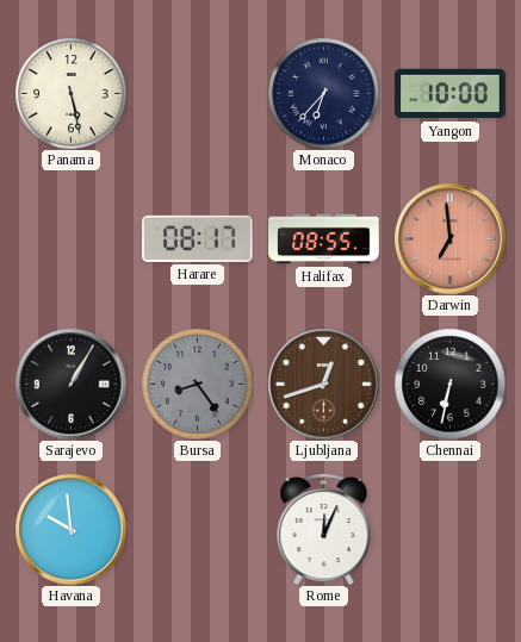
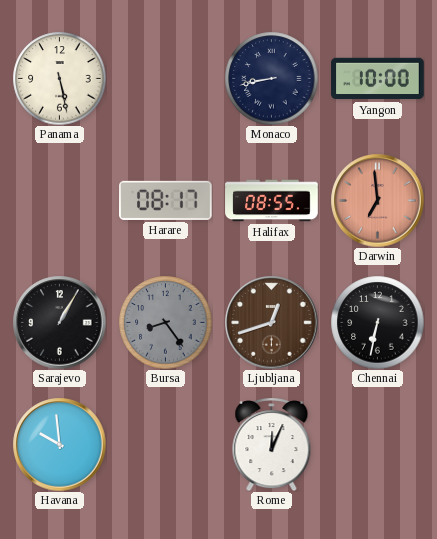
Monaco: 6:37 -> 8:43
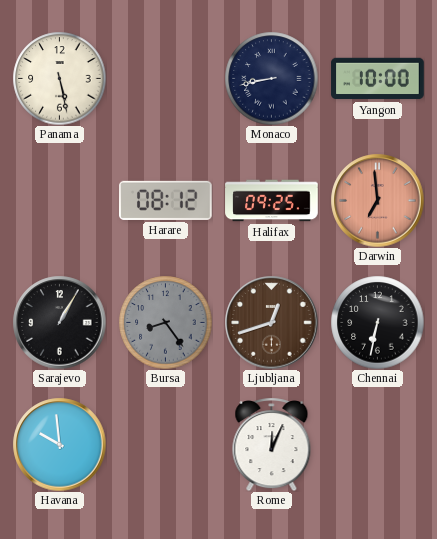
Harare: 08:17 -> 08:12
Halifax: 08:55 -> 09:25
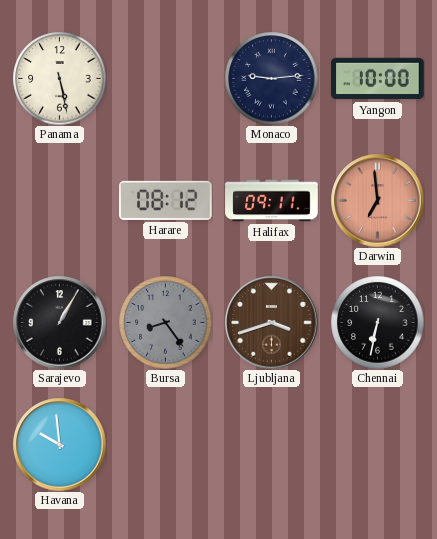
Monaco: 8:43 -> 9:14
Halifax: 09:25 -> 09:11
Ljubljana: 12:42 -> 3:42
Rome: 12:04 -> none
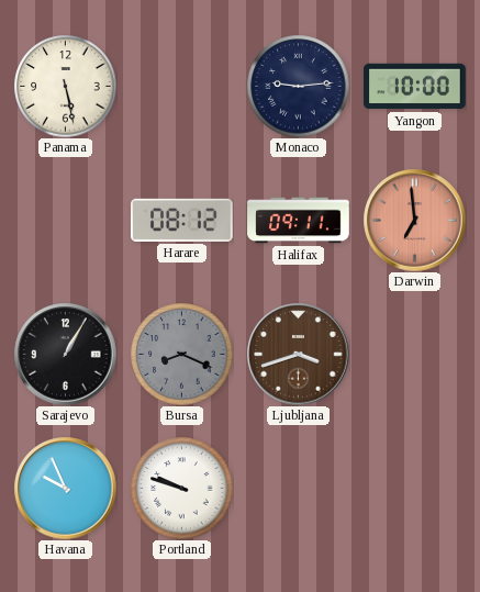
Bursa: 8:24 -> 8:19
Chennai: 6:32 -> none
Havana: 9:59 -> 9:56
Portland: none -> 9:48
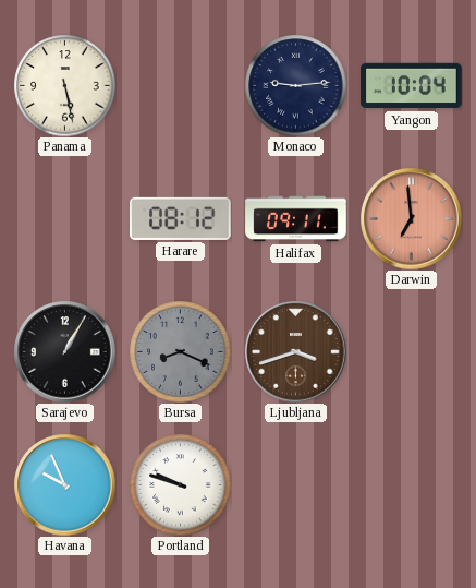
Yangon: 10:00 -> 10:04
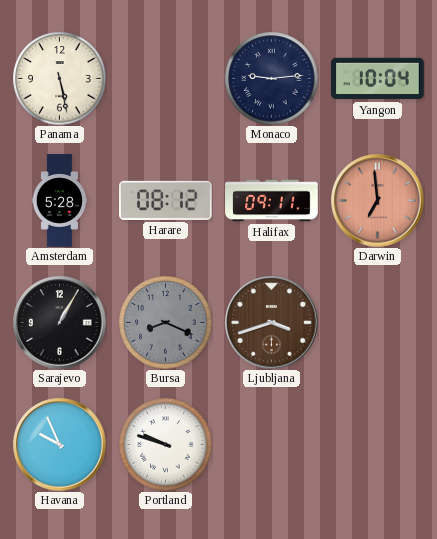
Amsterdam: none -> 5:28
